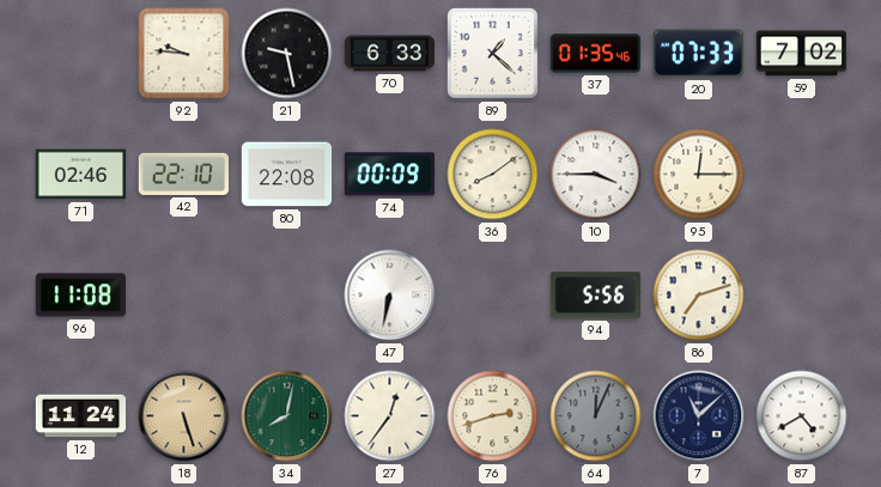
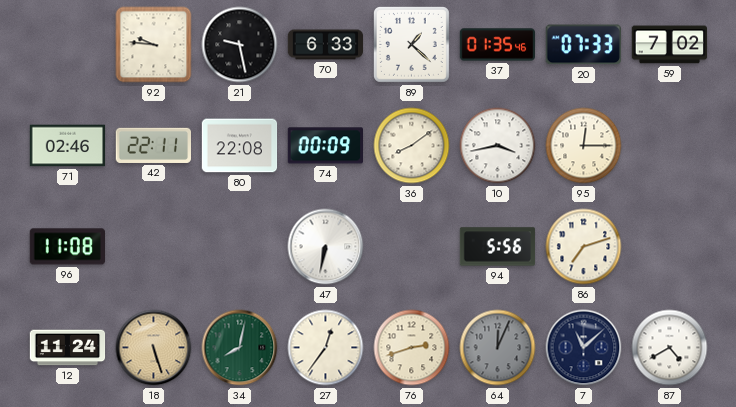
42: 22:10 -> 22:11
10: 3:45 -> 3:43
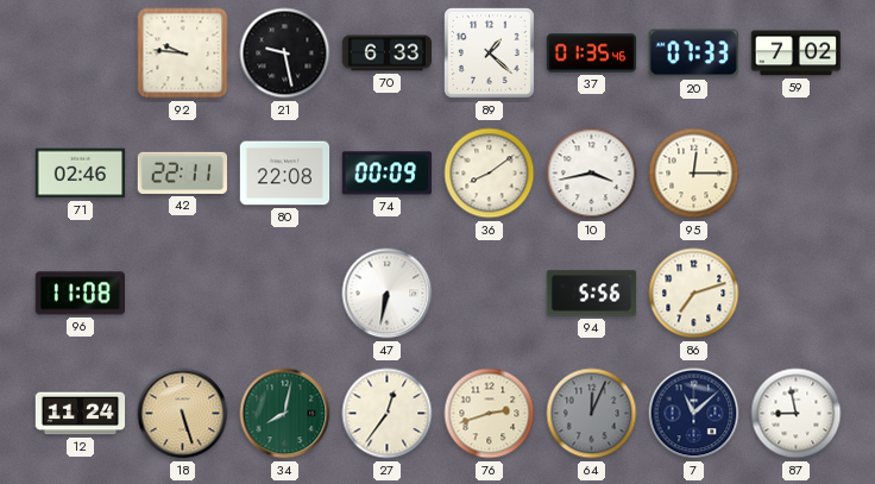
87: 4:40 -> 8:58
